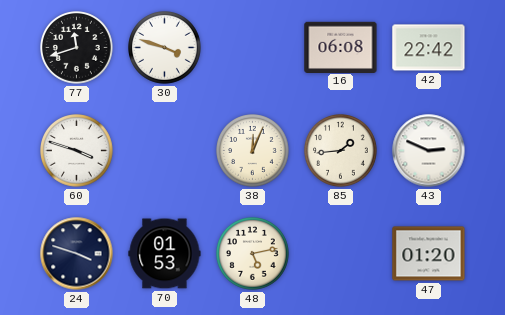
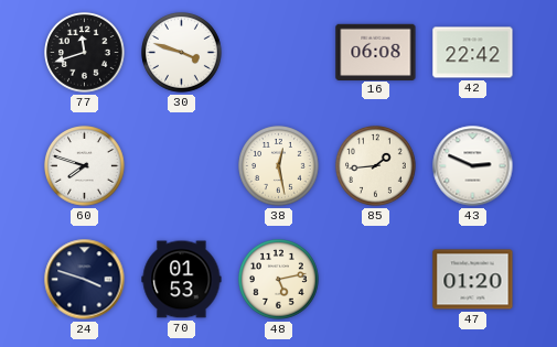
60: 3:48 -> 7:48
38: 12:04 -> 12:28
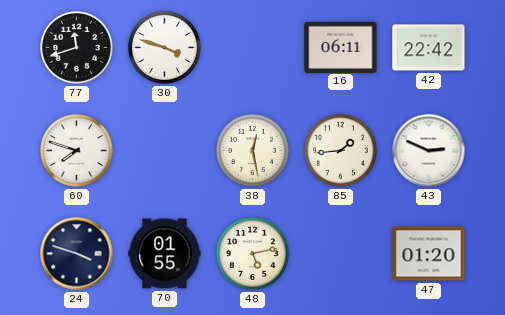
16: 06:08 -> 06:11
70: 01:53 -> 01:55
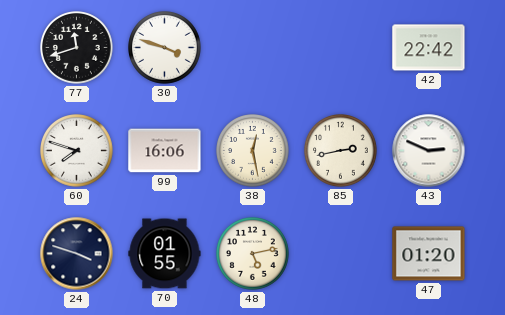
16: 06:11 -> none
99: none -> 16:06
85: 1:44 -> 2:43
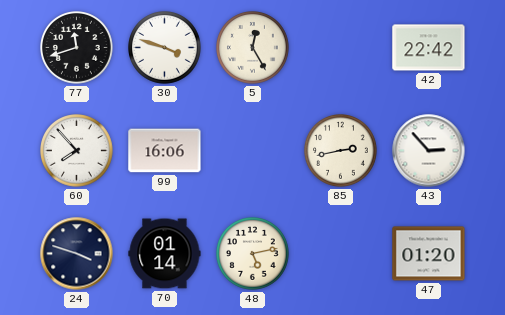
5: none -> 12:25
60: 7:48 -> 7:53
38: 12:28 -> none
43: 2:49 -> 2:53
70: 01:55 -> 01:14
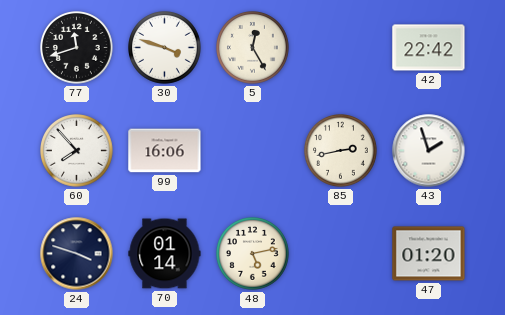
43: 2:53 -> 1:57
